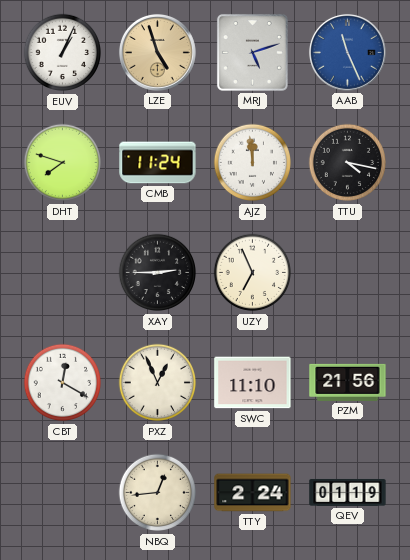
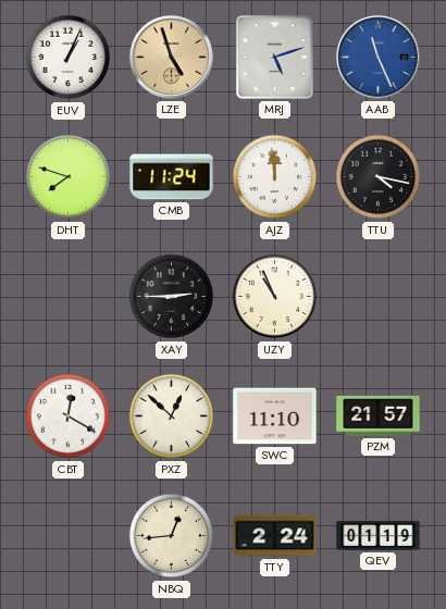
UZY: 6:56 -> 10:56
PXZ: 12:56 -> 12:52
PZM: 21:56 -> 21:57
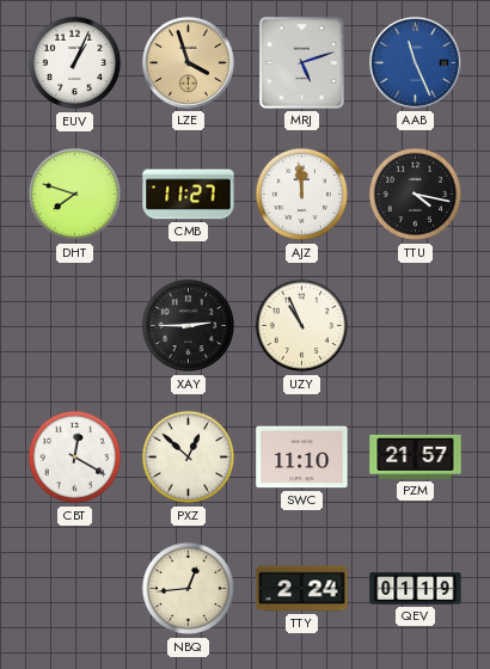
LZE: 4:57 -> 3:57
CMB: 11:24 -> 11:27
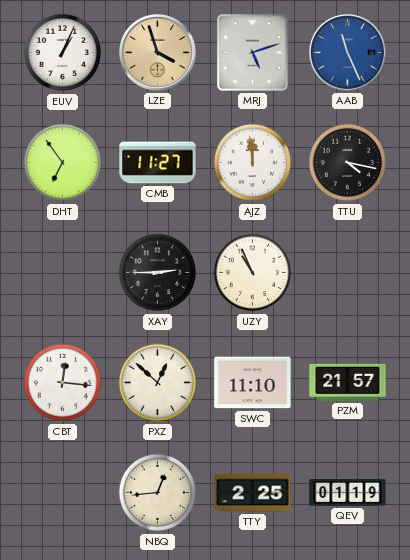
DHT: 7:48 -> 6:54
CBT: 12:20 -> 12:16
TTY: 2:24 -> 2:25
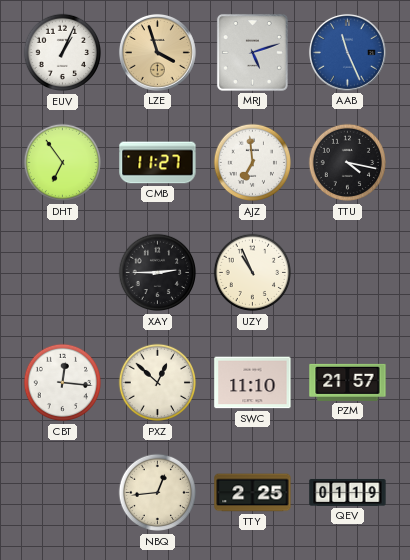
AJZ: 11:59 -> 6:59
